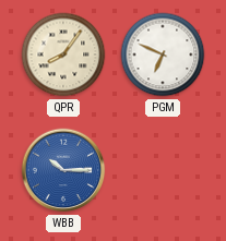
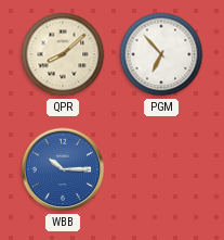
QPR: 8:06 -> 8:08
PGM: 6:49 -> 6:53
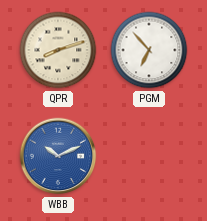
QPR: 8:08 -> 8:12
WBB: 10:15 -> 10:11
